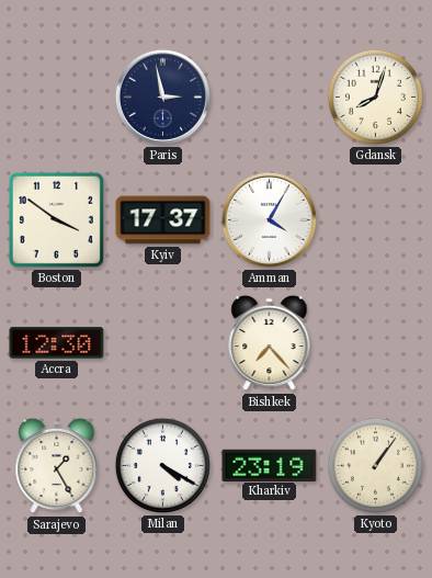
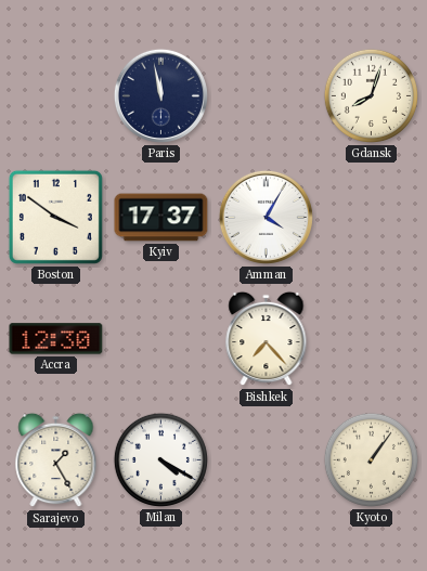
Paris: 2:58 -> 11:58
Kharkiv: 23:19 -> none
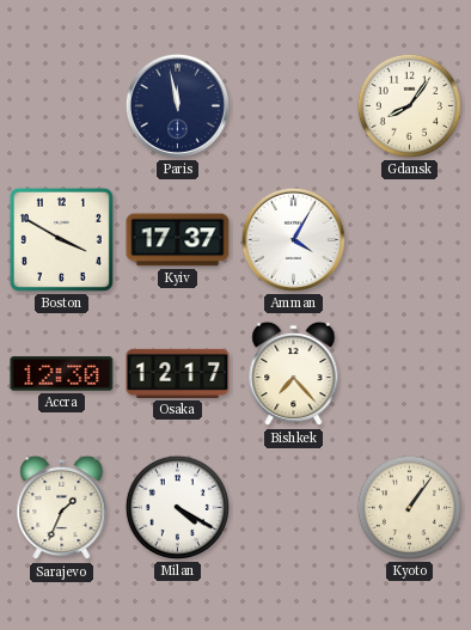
Gdansk: 8:03 -> 8:06
Boston: 3:51 -> 3:50
Osaka: none -> 12:17
Sarajevo: 1:25 -> 1:34
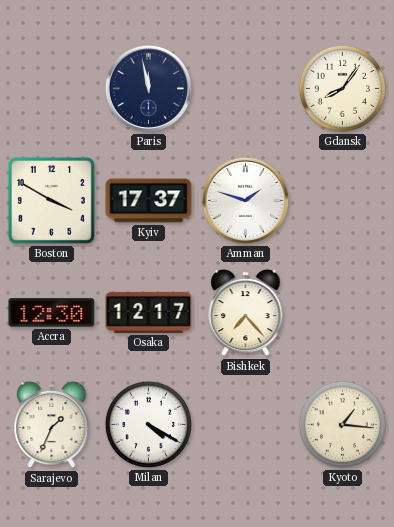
Amman: 4:05 -> 1:48
Kyoto: 1:06 -> 1:16
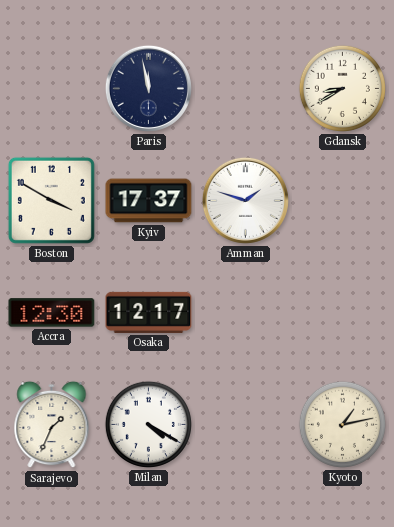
Gdansk: 8:06 -> 8:40
Bishkek: 7:23 -> none
Kyoto: 1:16 -> 1:13
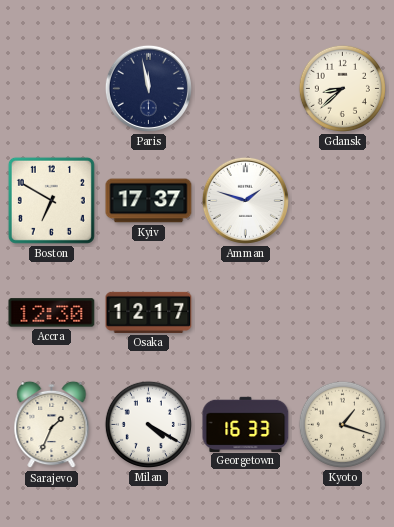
Gdansk: 8:40 -> 8:38
Boston: 3:50 -> 6:50
Georgetown: none -> 16:33
Kyoto: 1:13 -> 1:18
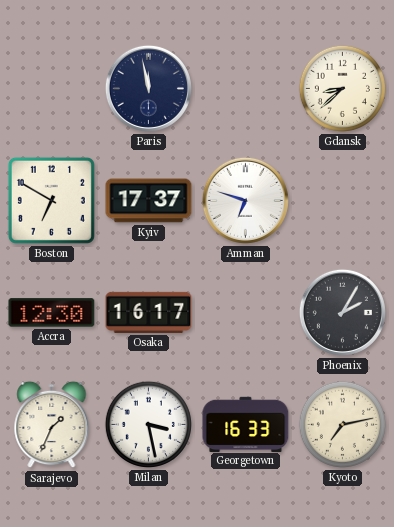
Amman: 1:48 -> 6:48
Osaka: 12:17 -> 16:17
Phoenix: none -> 2:05
Milan: 4:20 -> 3:28
Kyoto: 1:18 -> 7:13
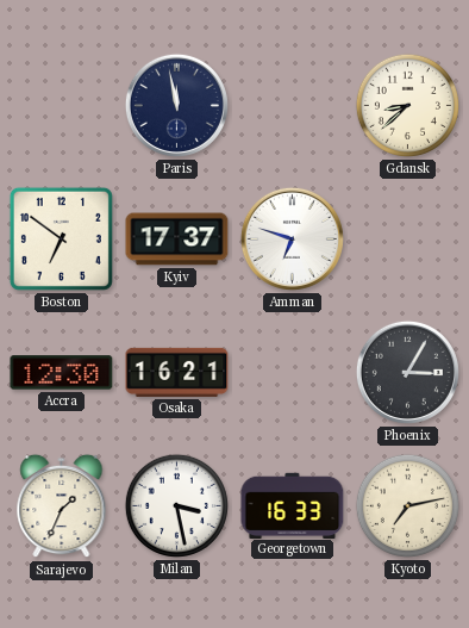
Boston: 6:50 -> 6:51
Osaka: 16:17 -> 16:21
Phoenix: 2:05 -> 3:05
